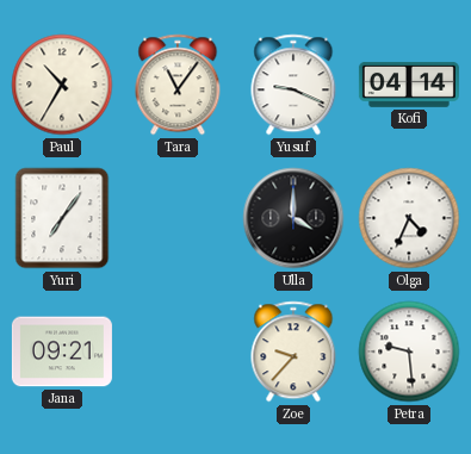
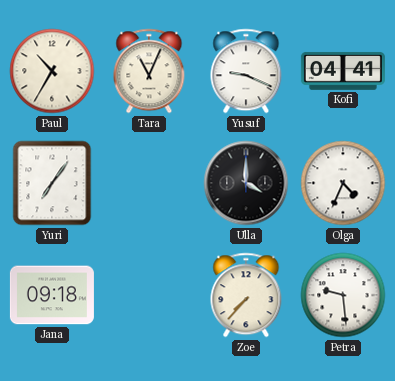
Tara: 11:06 -> 11:04
Kofi: 04:14 -> 04:41
Jana: 09:21 -> 09:18
Zoe: 9:37 -> 7:37
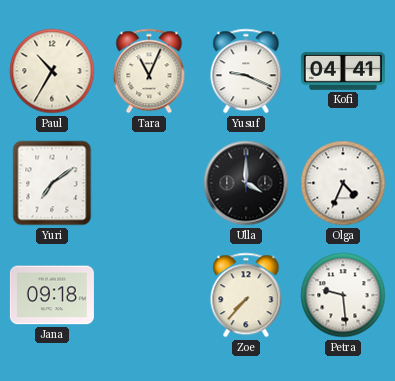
Yuri: 7:06 -> 7:09
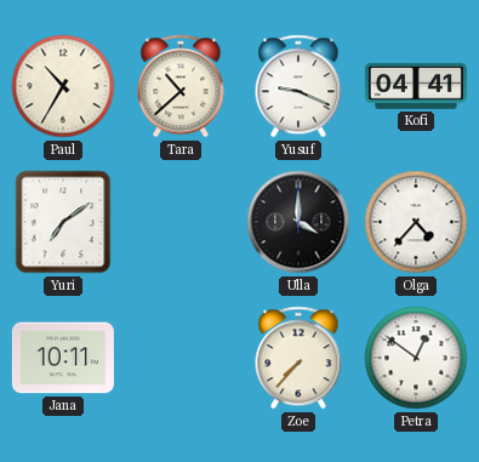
Tara: 11:04 -> 10:38
Olga: 4:34 -> 4:37
Jana: 09:18 -> 10:11
Petra: 9:29 -> 12:51
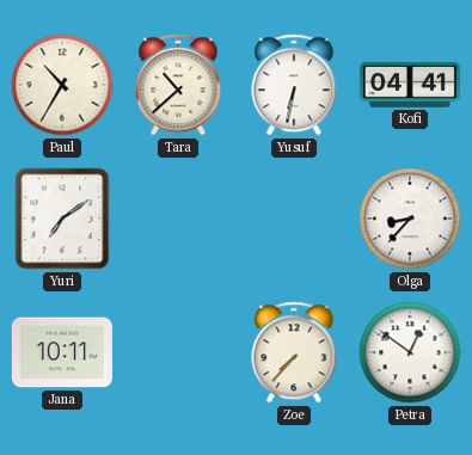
Yusuf: 9:19 -> 6:32
Ulla: 4:00 -> none
Olga: 4:37 -> 8:37
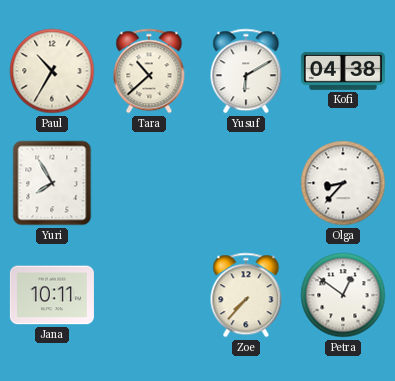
Yusuf: 6:32 -> 6:10
Kofi: 04:41 -> 04:38
Yuri: 7:09 -> 7:55
